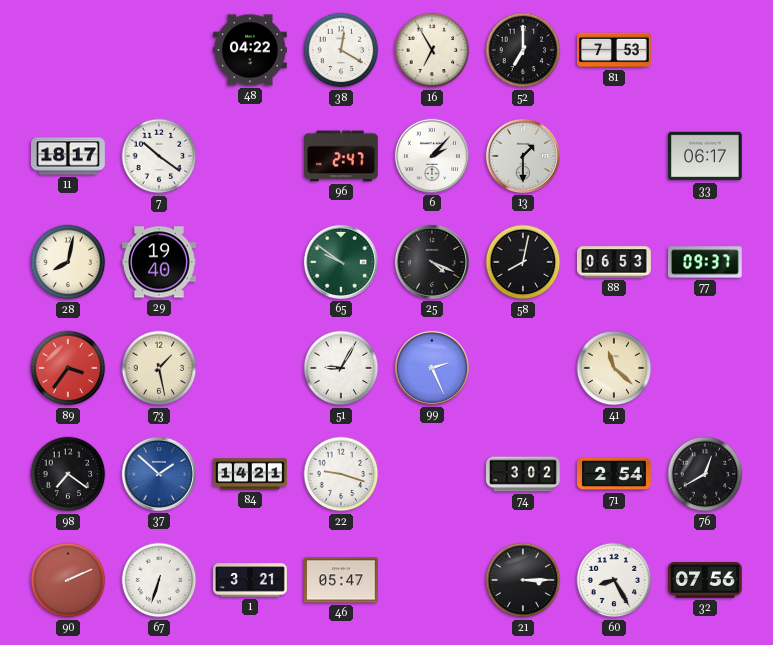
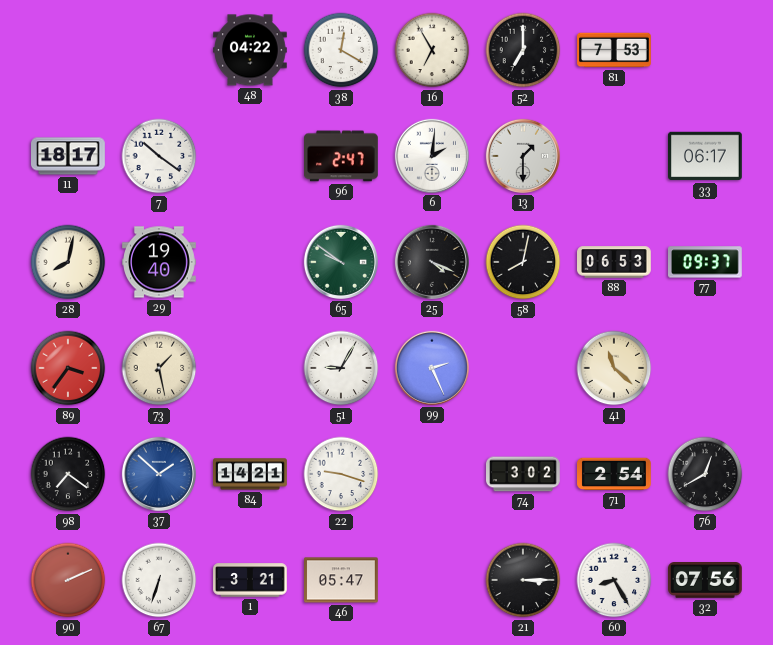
6: 2:07 -> 2:01
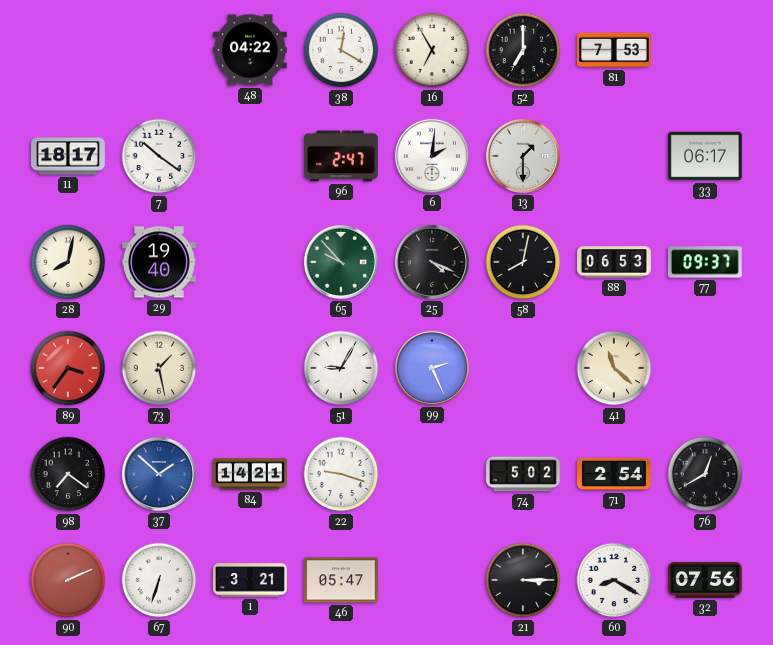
65: 9:51 -> 9:53
74: 3:02 -> 5:02
60: 8:25 -> 8:20
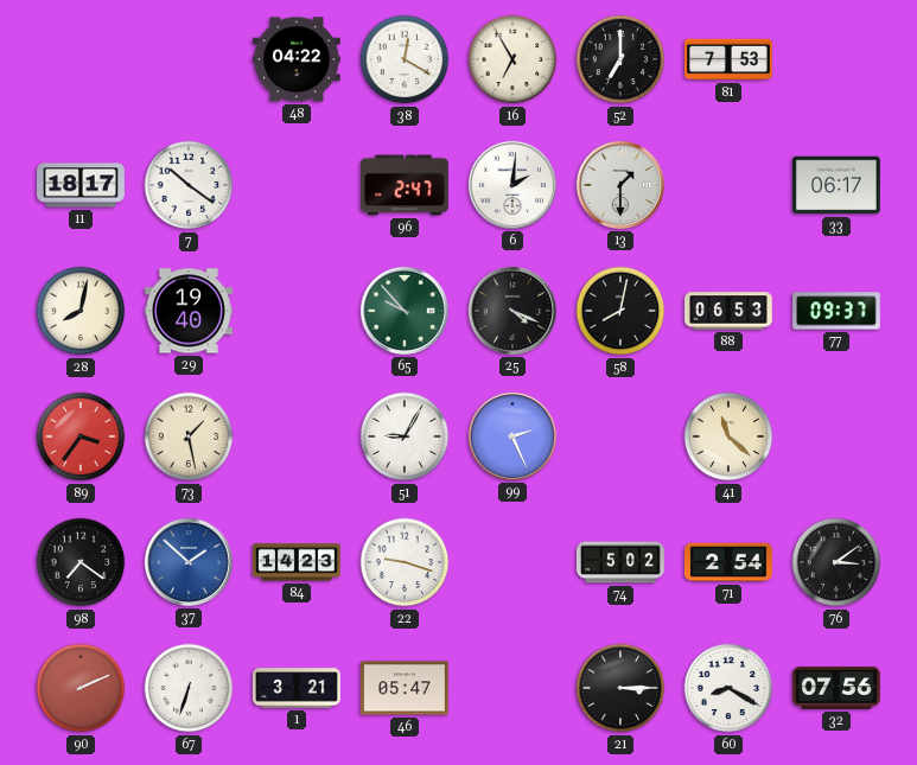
84: 14:21 -> 14:23
76: 12:40 -> 3:09
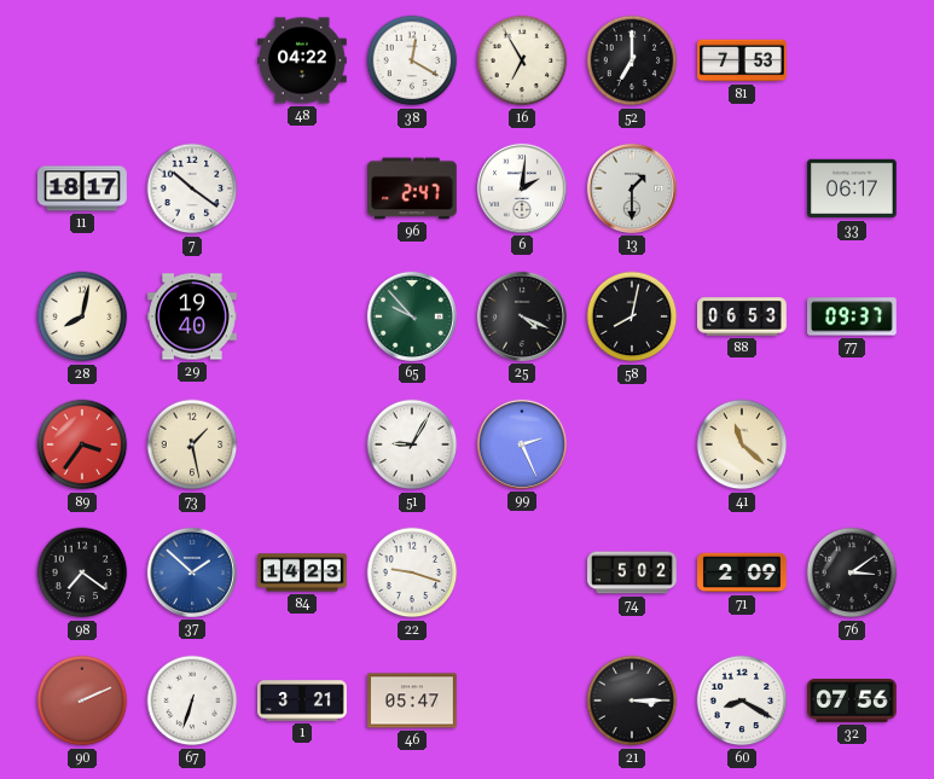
71: 2:54 -> 2:09
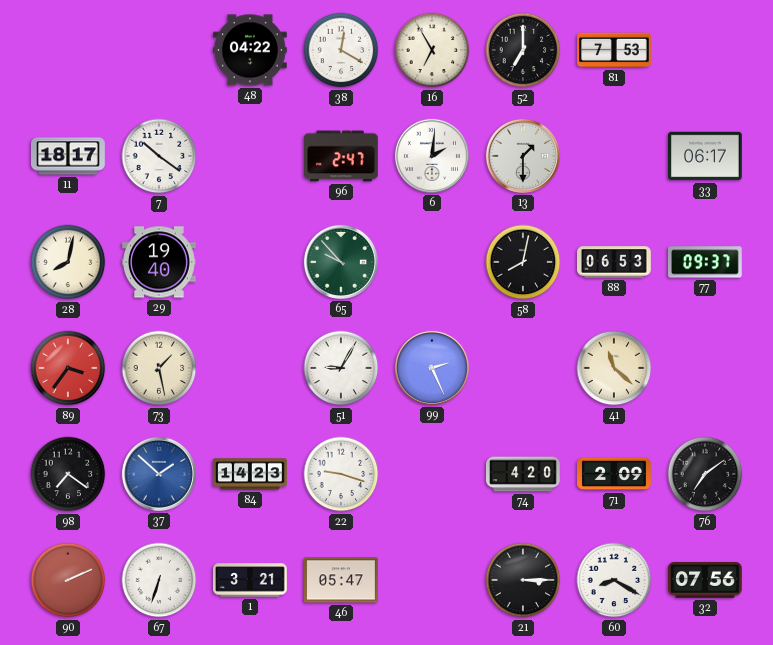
25: 4:19 -> none
74: 5:02 -> 4:20
76: 3:09 -> 7:09
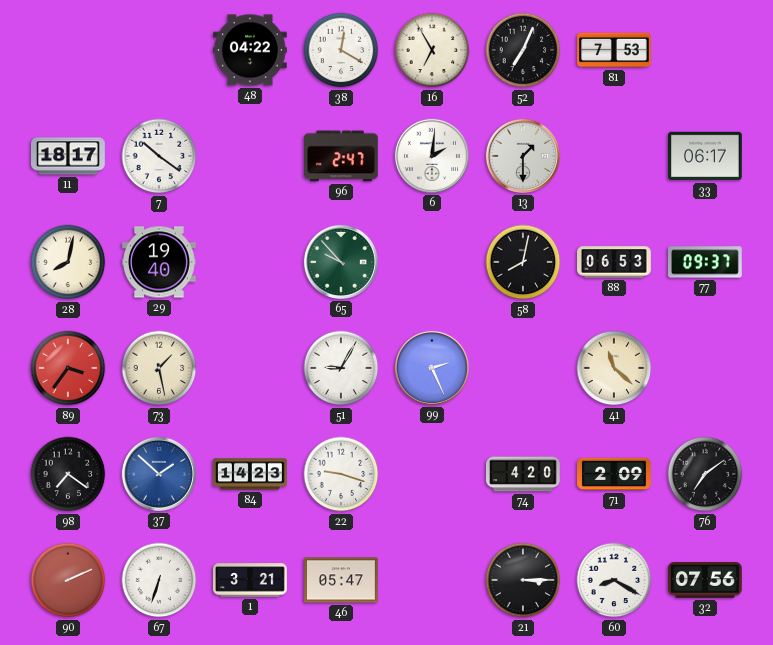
52: 7:00 -> 7:04
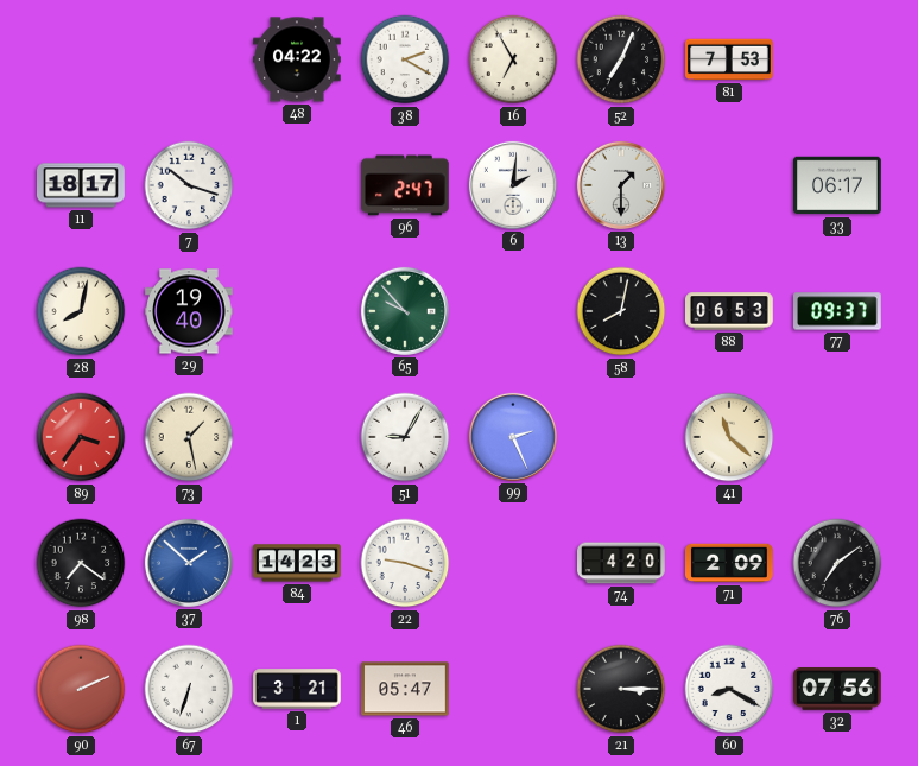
38: 12:20 -> 2:20
7: 10:21 -> 10:18
